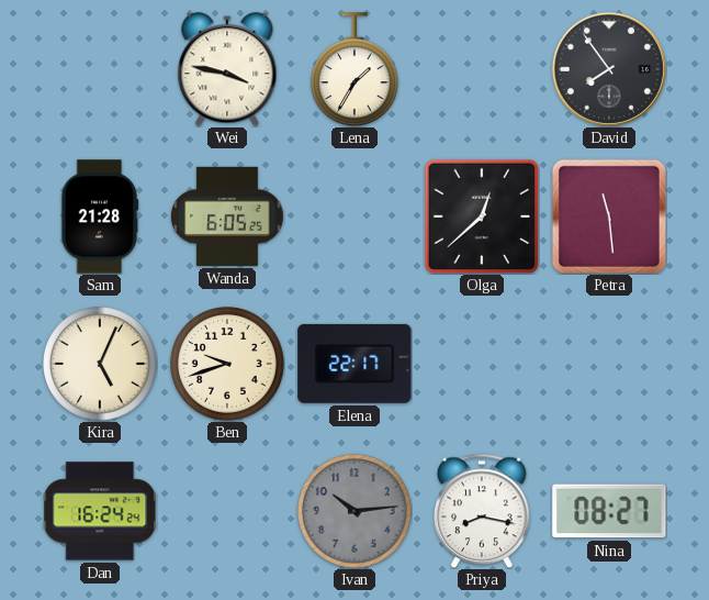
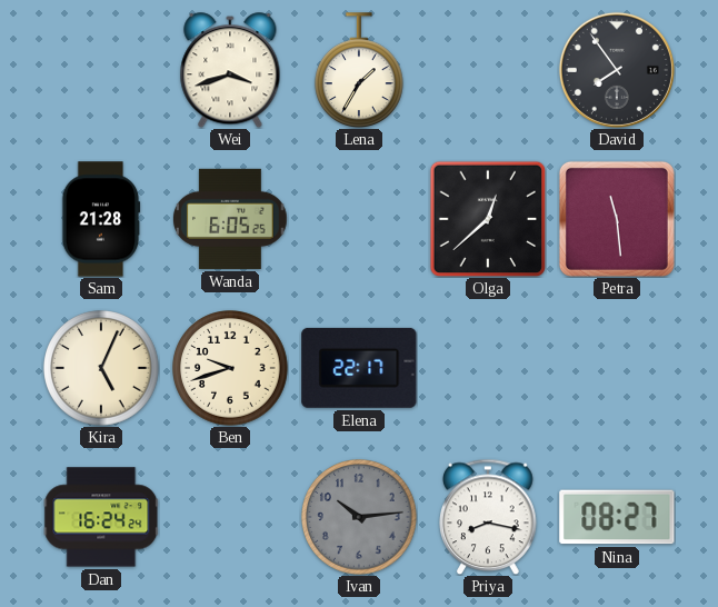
Wei: 3:47 -> 3:42
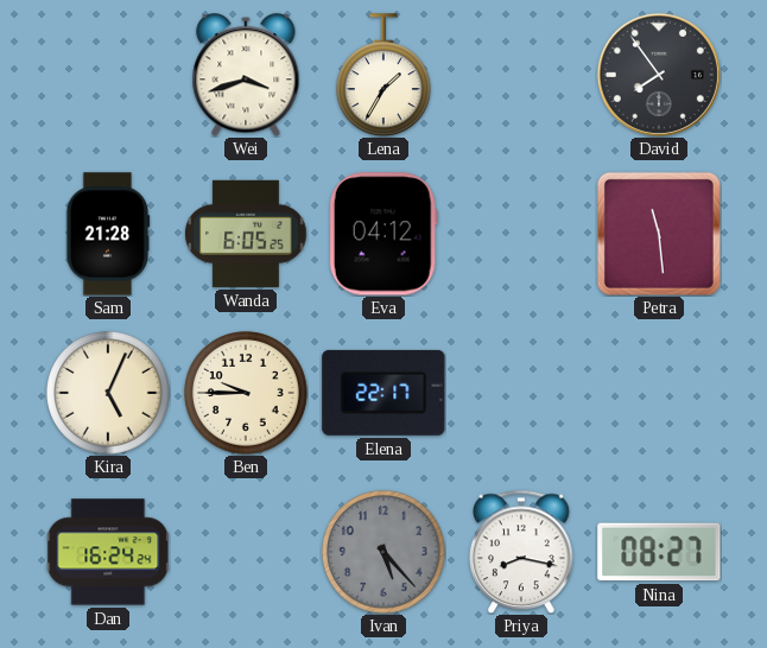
Eva: none -> 04:12
Olga: 12:38 -> none
Ben: 9:42 -> 9:45
Ivan: 10:14 -> 5:23
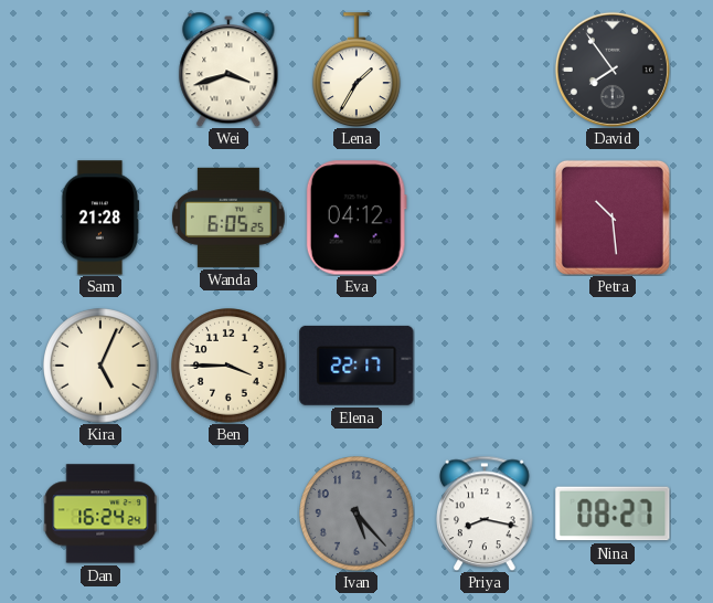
Petra: 11:29 -> 10:29
Ben: 9:45 -> 3:45
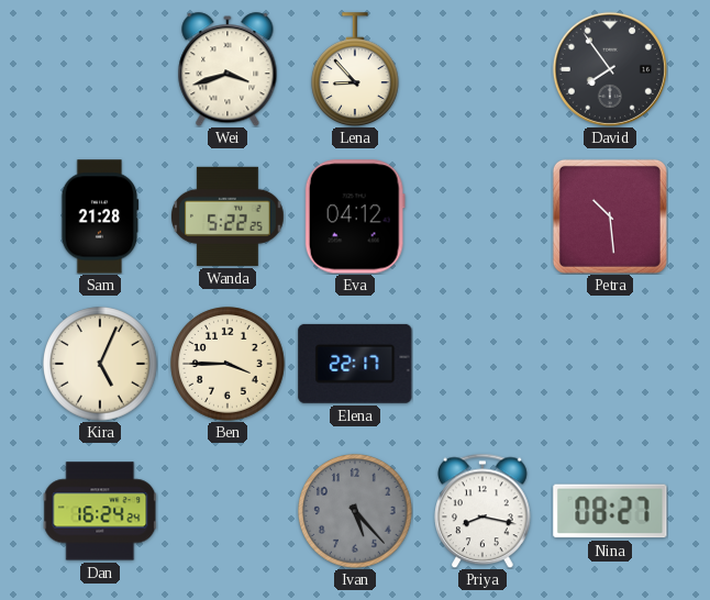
Lena: 1:35 -> 8:53
Wanda: 6:05 -> 5:22
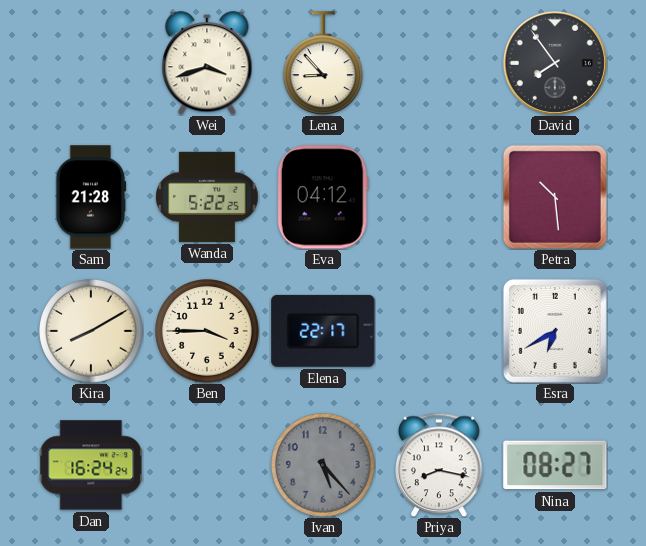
Kira: 5:04 -> 8:10
Esra: none -> 6:40
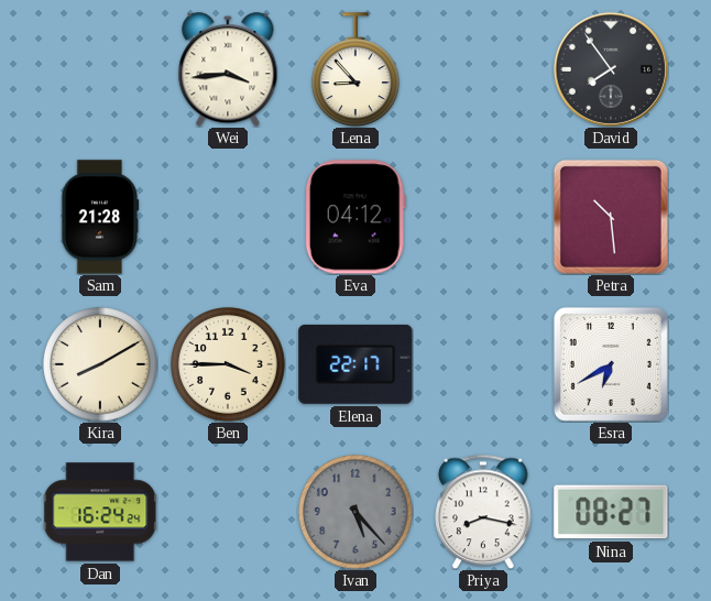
Wei: 3:42 -> 3:44
Wanda: 5:22 -> none
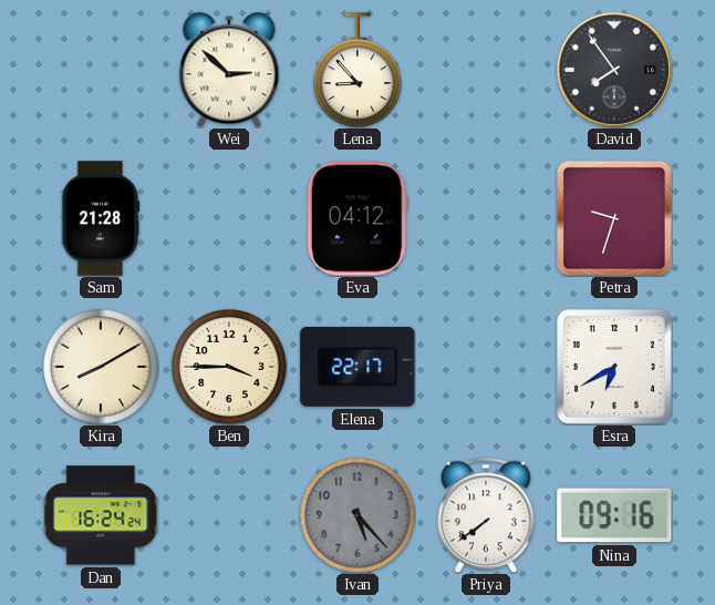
Wei: 3:44 -> 2:52
Petra: 10:29 -> 9:33
Priya: 8:17 -> 7:39
Nina: 08:27 -> 09:16
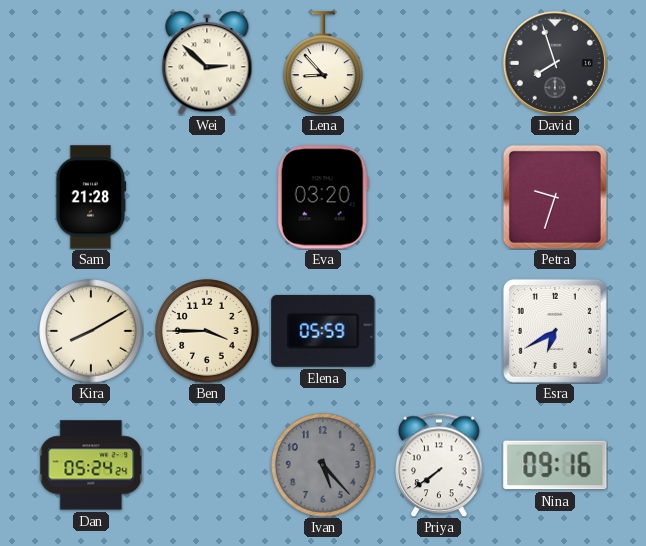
David: 7:54 -> 7:57
Eva: 04:12 -> 03:20
Elena: 22:17 -> 05:59
Dan: 16:24 -> 05:24
